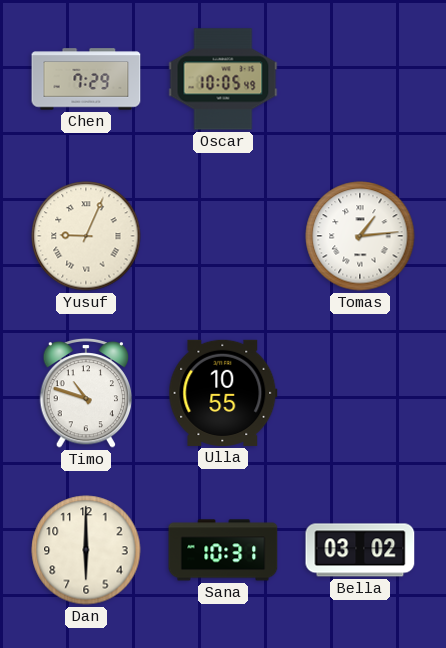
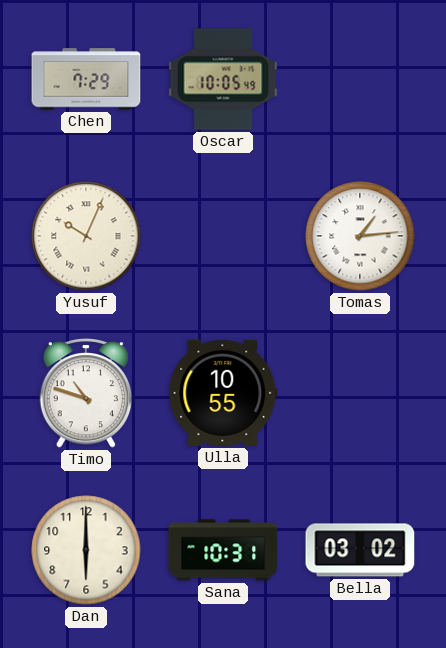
Yusuf: 9:04 -> 10:04
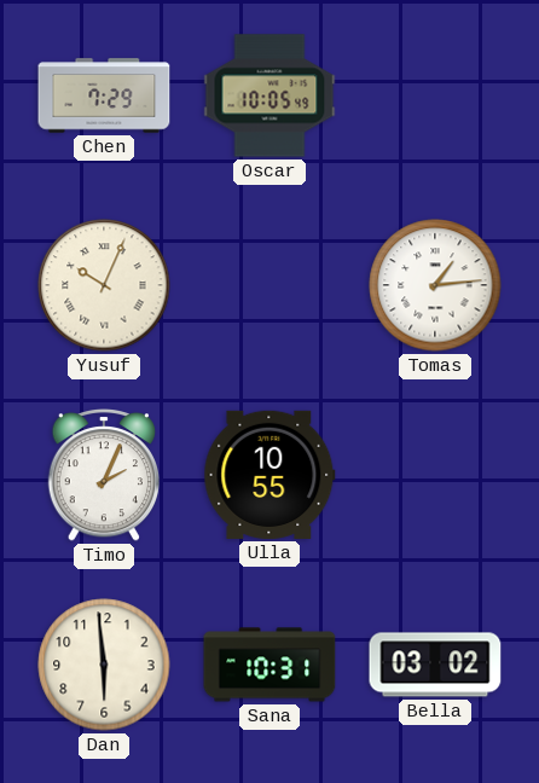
Timo: 10:48 -> 2:04
Dan: 6:00 -> 5:59
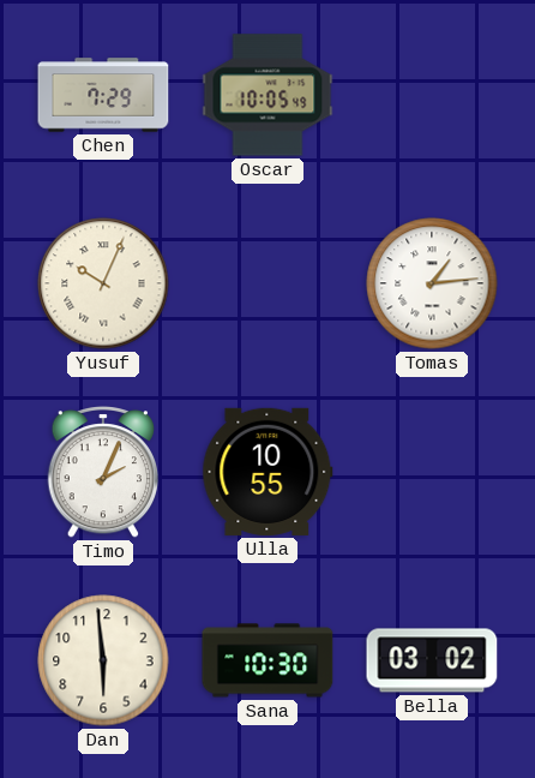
Sana: 10:31 -> 10:30
